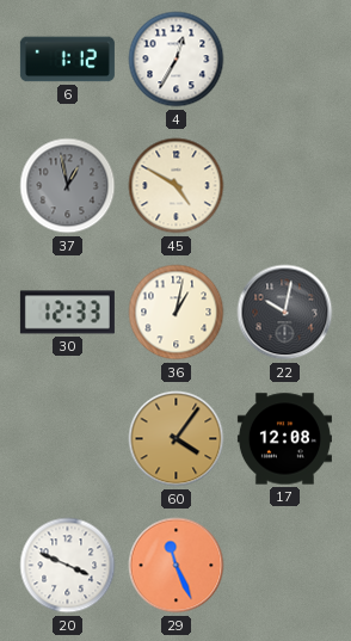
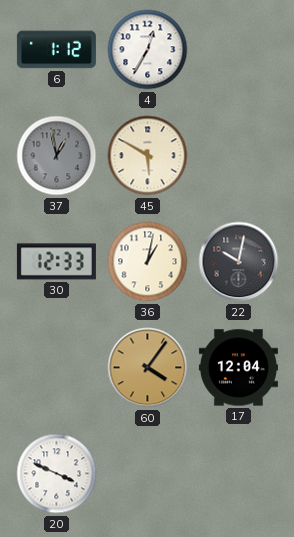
45: 4:50 -> 5:50
17: 12:08 -> 12:04
29: 11:26 -> none
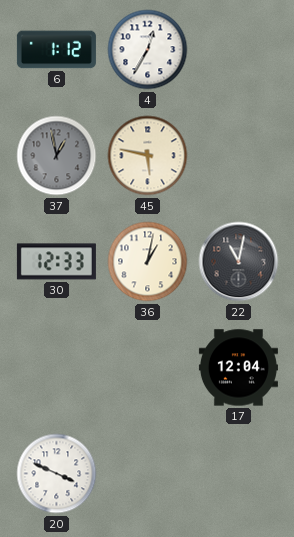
45: 5:50 -> 5:47
22: 10:02 -> 11:02
60: 4:06 -> none
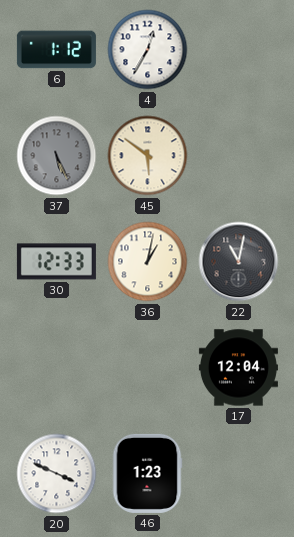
37: 12:58 -> 5:26
45: 5:47 -> 5:51
46: none -> 1:23
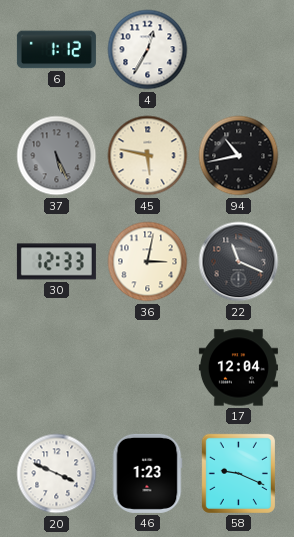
45: 5:51 -> 5:47
94: none -> 10:43
36: 1:02 -> 3:02
22: 11:02 -> 11:19
58: none -> 9:19
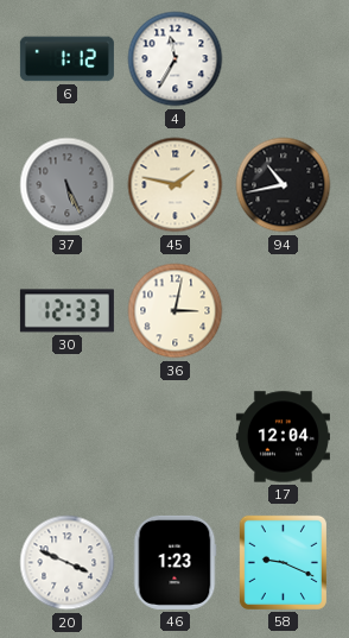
4: 12:35 -> 11:35
45: 5:47 -> 1:47
22: 11:19 -> none
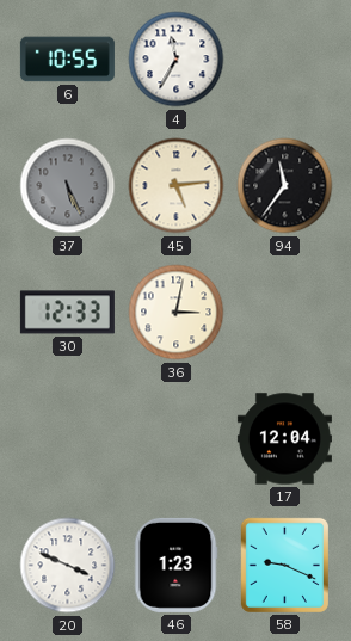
6: 1:12 -> 10:55
45: 1:47 -> 5:14
94: 10:43 -> 11:36
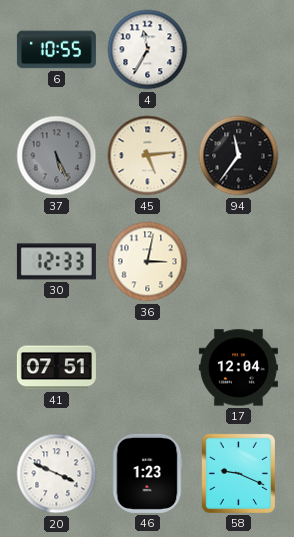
41: none -> 07:51
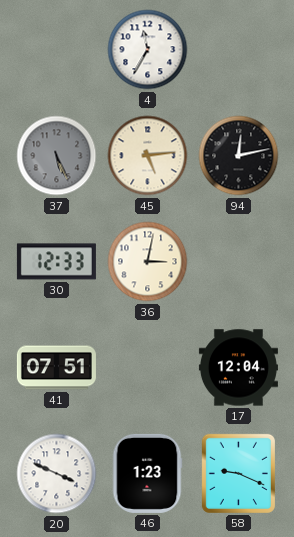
6: 10:55 -> none
94: 11:36 -> 12:13
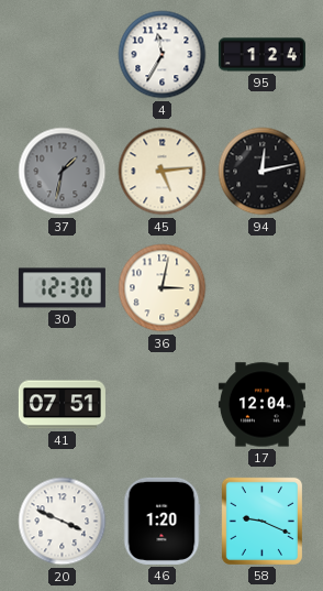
95: none -> 1:24
37: 5:26 -> 1:32
30: 12:33 -> 12:30
46: 1:23 -> 1:20
